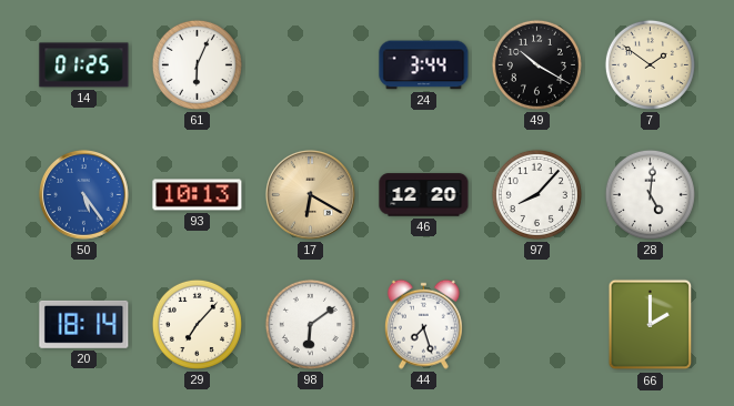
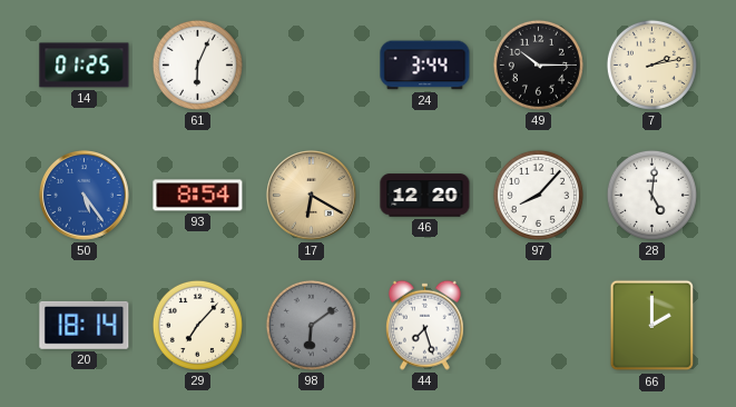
49: 10:20 -> 10:15
7: 1:51 -> 2:13
93: 10:13 -> 8:54
98 dial: white -> grey
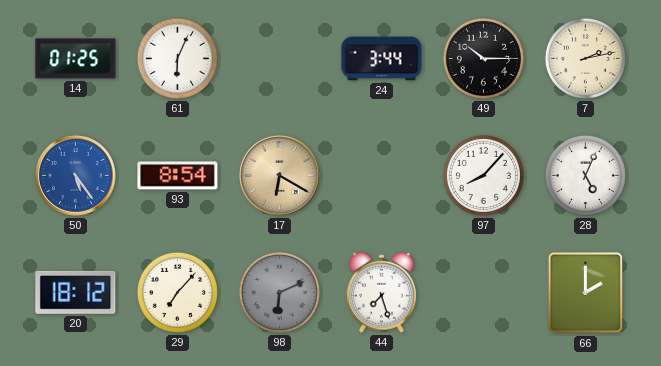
46: 12:20 -> none
28: 5:01 -> 5:04
20: 18:14 -> 18:12
98: 6:09 -> 6:11
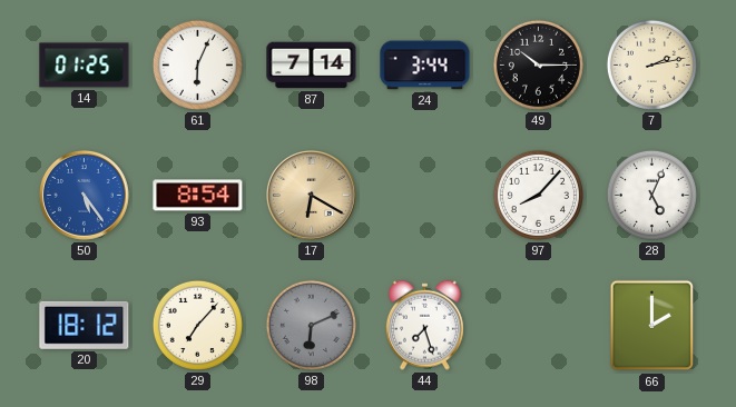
87: none -> 7:14
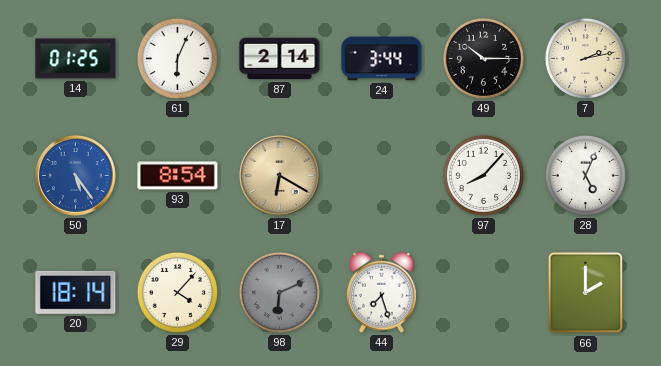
87: 7:14 -> 2:14
20: 18:12 -> 18:14
29: 7:07 -> 4:07
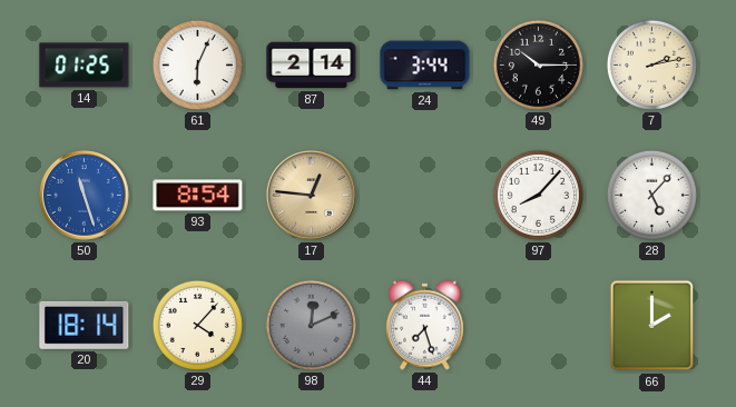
50: 5:24 -> 11:27
17: 6:20 -> 12:46
28: 5:04 -> 5:07
98: 6:11 -> 12:11
